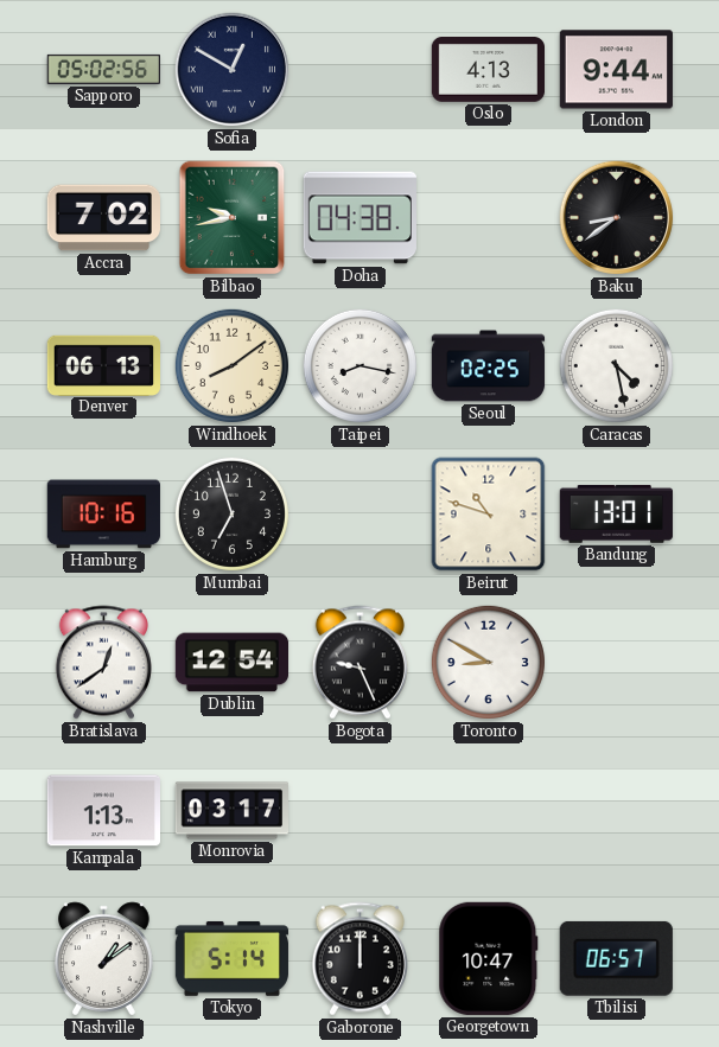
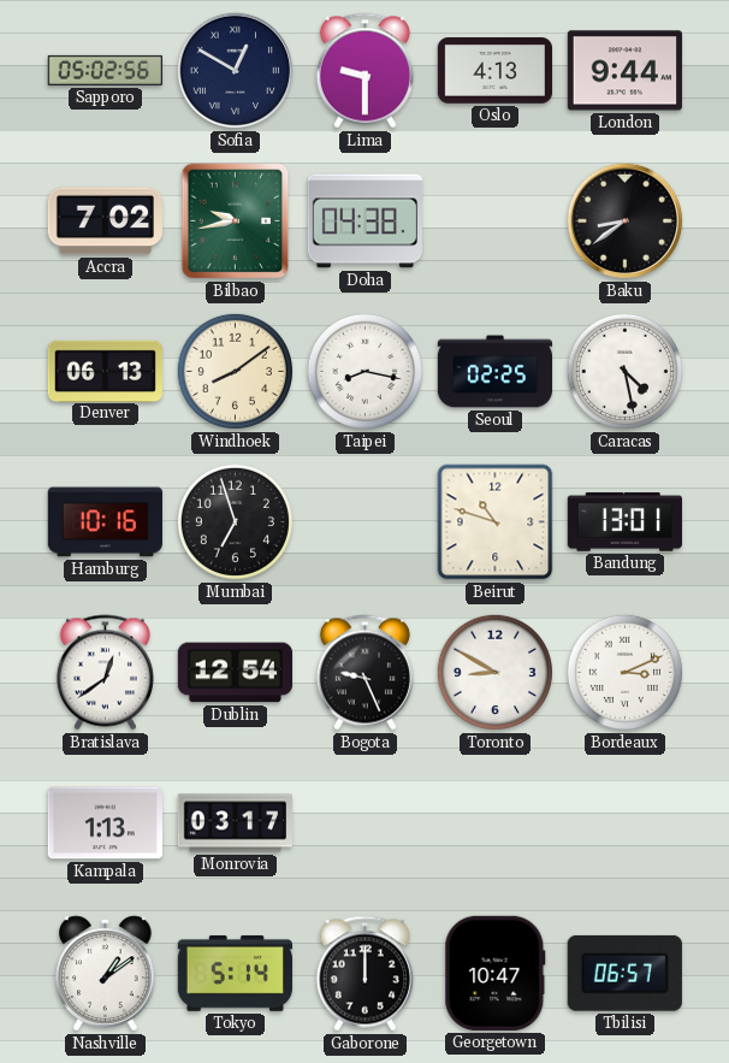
Lima: none -> 9:30
Bordeaux: none -> 3:11
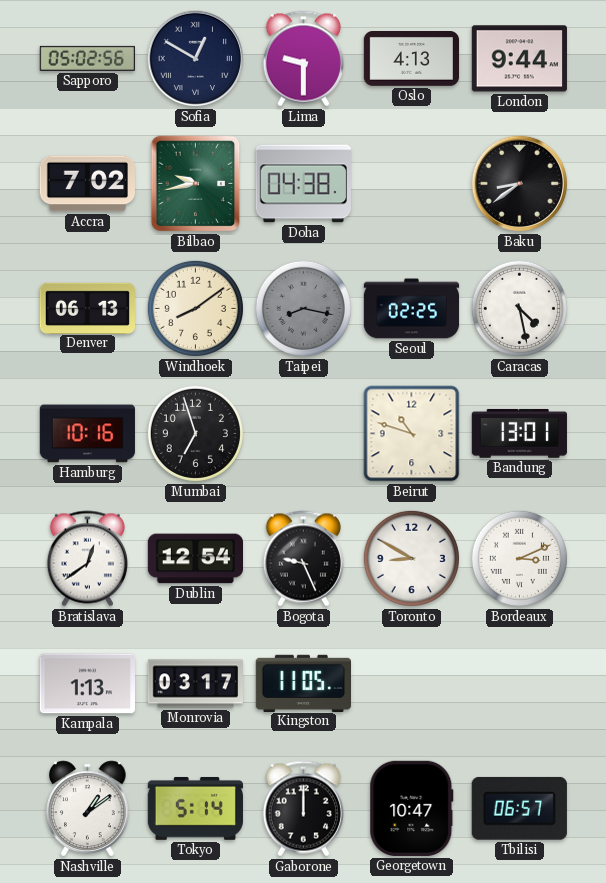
Taipei dial: white -> grey
Kingston: none -> 11:05
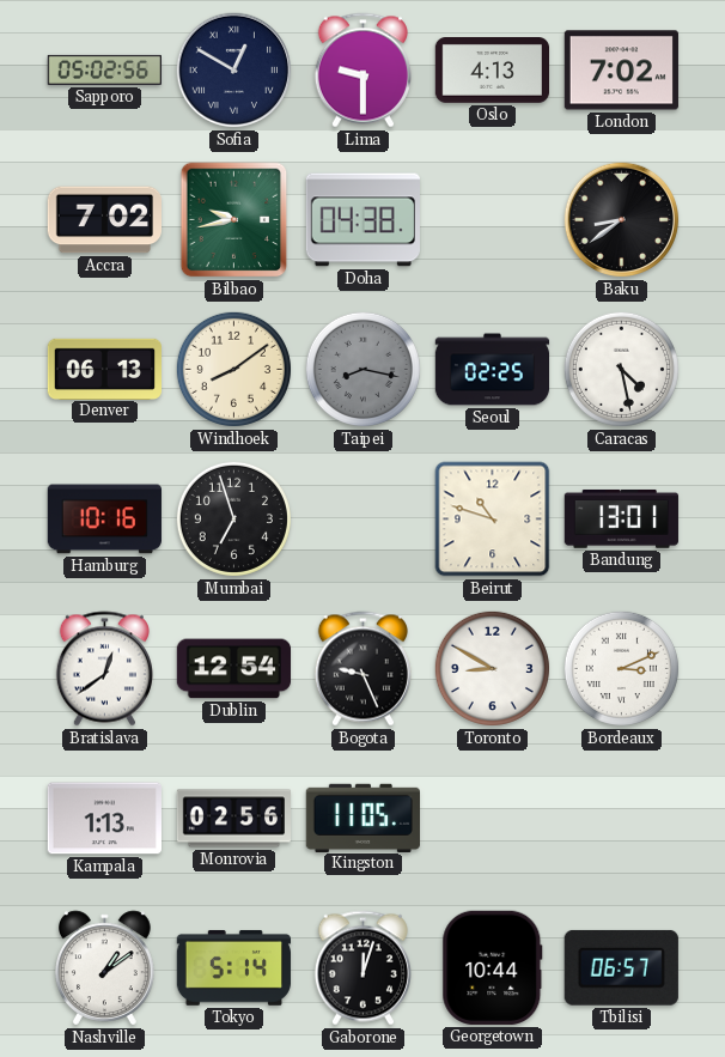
London: 9:44 -> 7:02
Monrovia: 03:17 -> 02:56
Gaborone: 12:00 -> 12:03
Georgetown: 10:47 -> 10:44
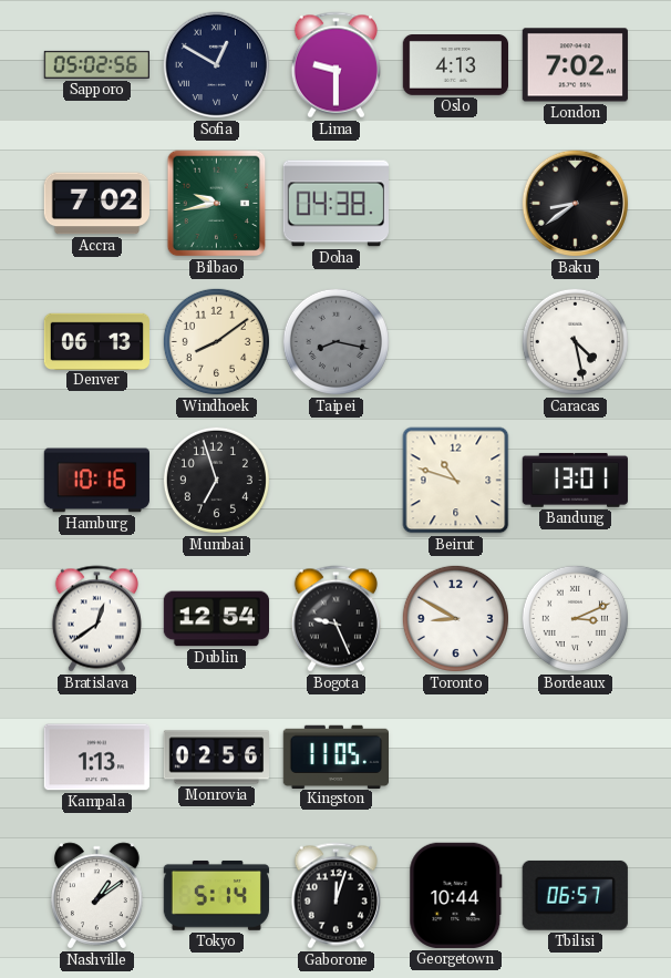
Seoul: 02:25 -> none
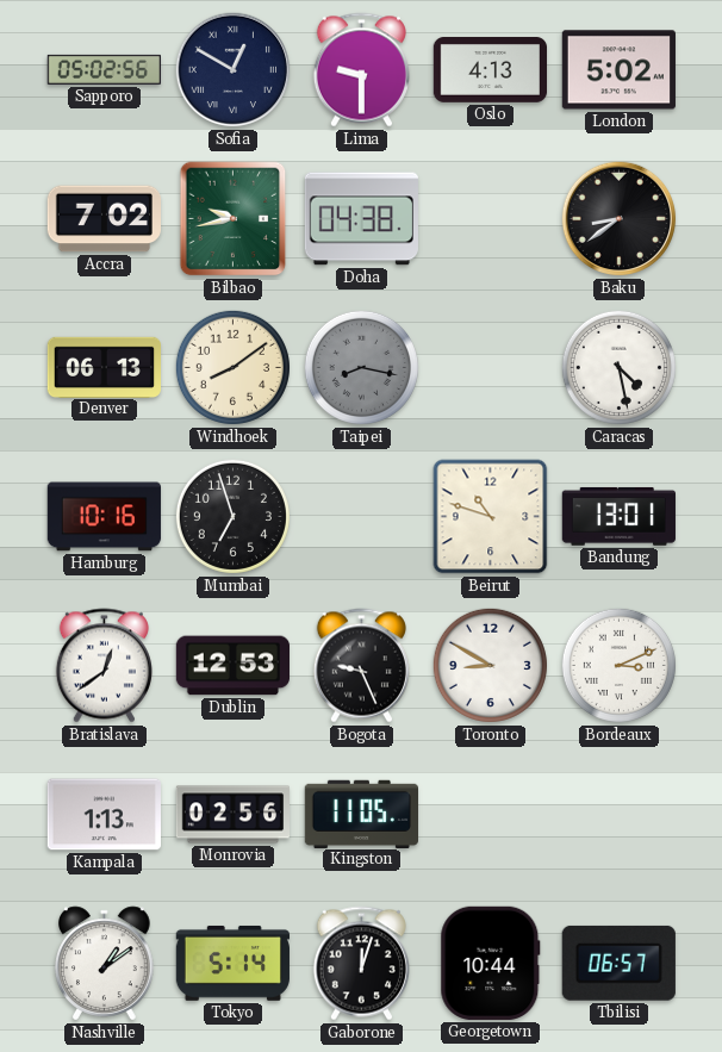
London: 7:02 -> 5:02
Dublin: 12:54 -> 12:53
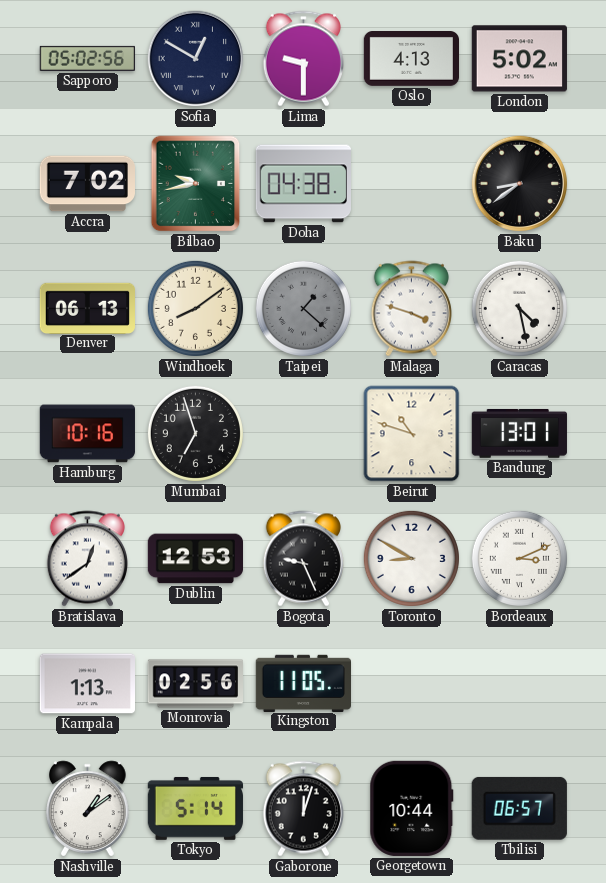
Taipei: 8:17 -> 1:22
Malaga: none -> 3:48
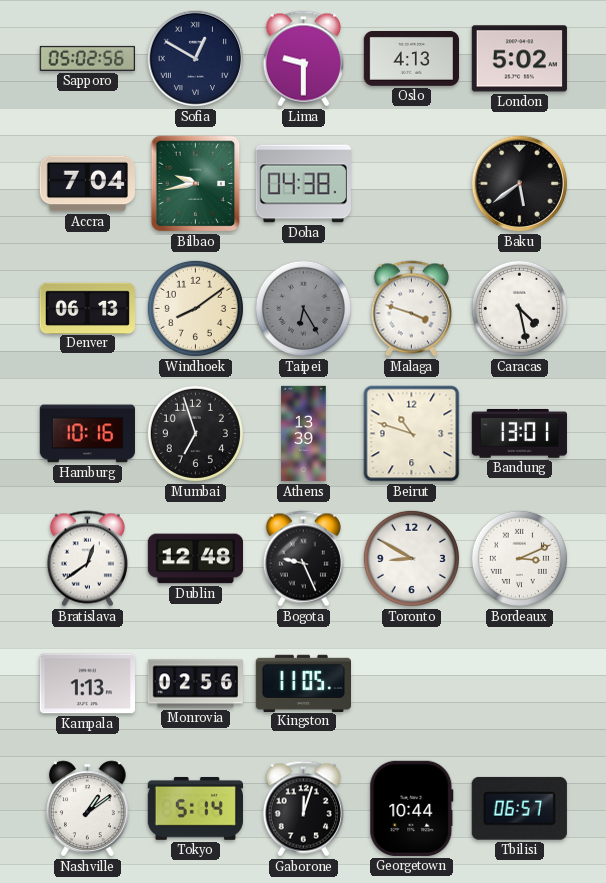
Accra: 7:02 -> 7:04
Baku: 8:39 -> 5:39
Taipei: 1:22 -> 6:25
Athens: none -> 13:39
Dublin: 12:53 -> 12:48
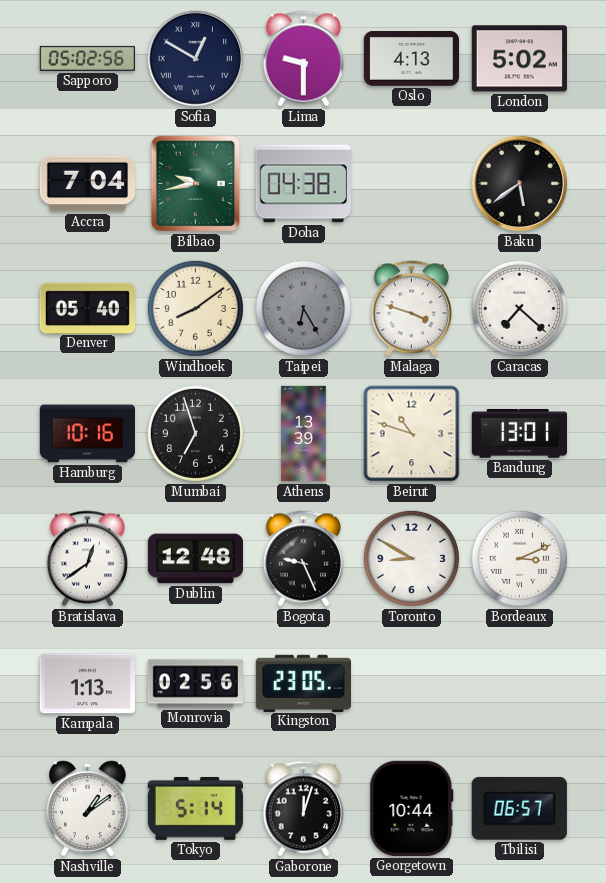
Denver: 06:13 -> 05:40
Caracas: 4:28 -> 7:22
Kingston: 11:05 -> 23:05
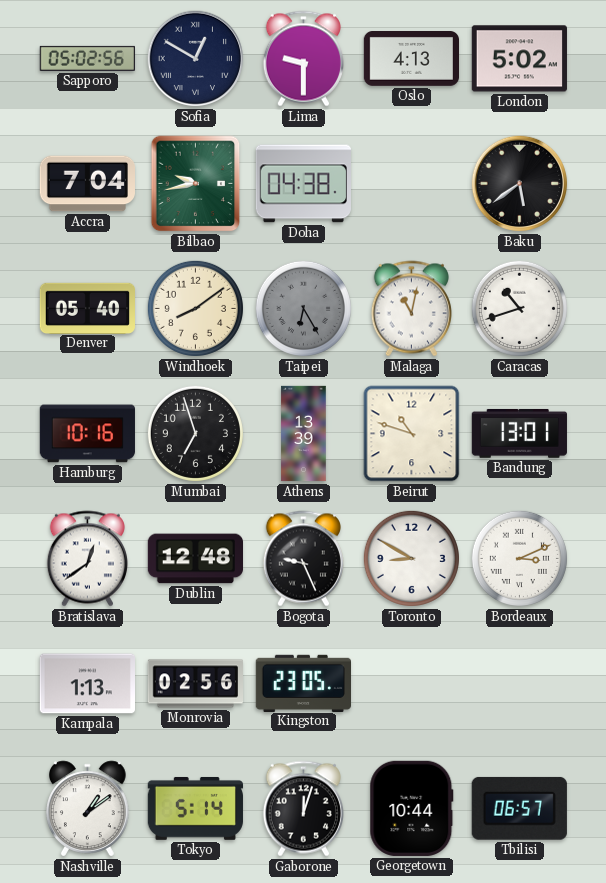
Malaga: 3:48 -> 11:02
Caracas: 7:22 -> 10:42
